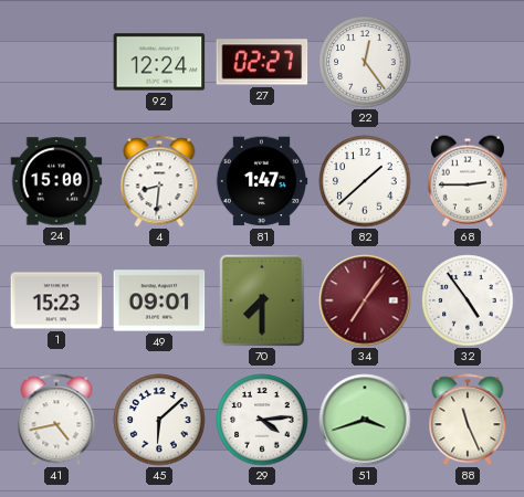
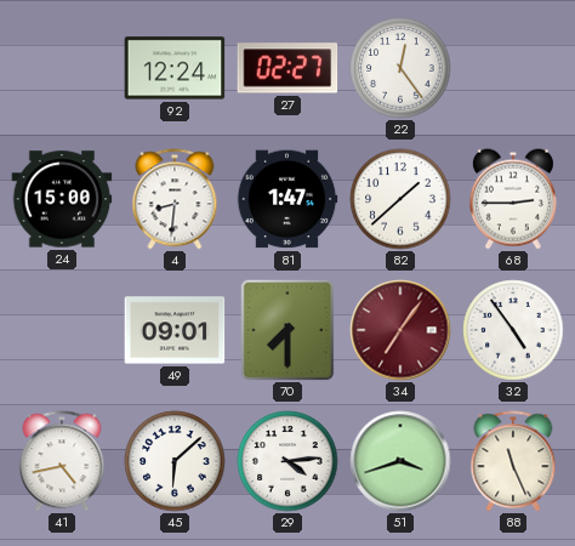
1: 15:23 -> none
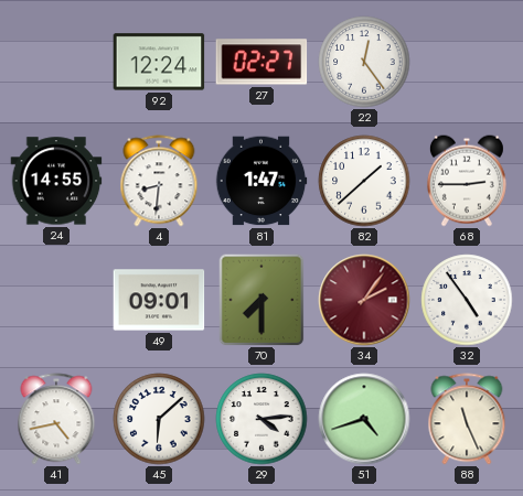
24: 15:00 -> 14:55
34: 7:06 -> 2:06
51: 3:42 -> 4:42
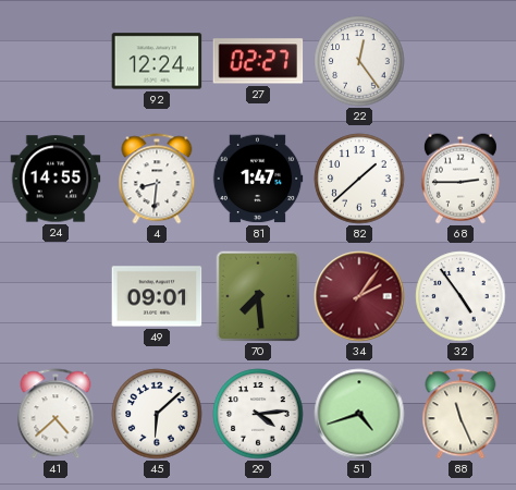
70: 7:30 -> 7:29
41: 4:43 -> 4:38
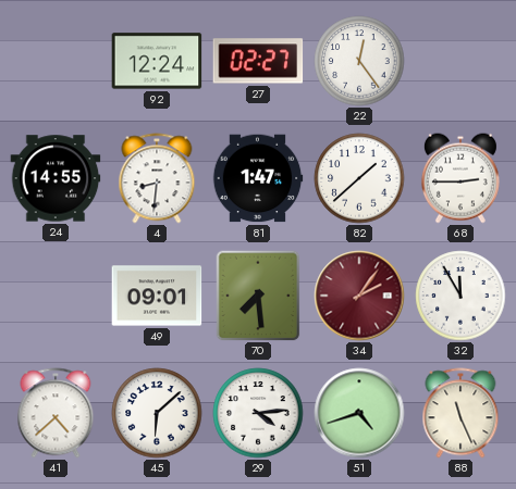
32: 4:54 -> 11:55
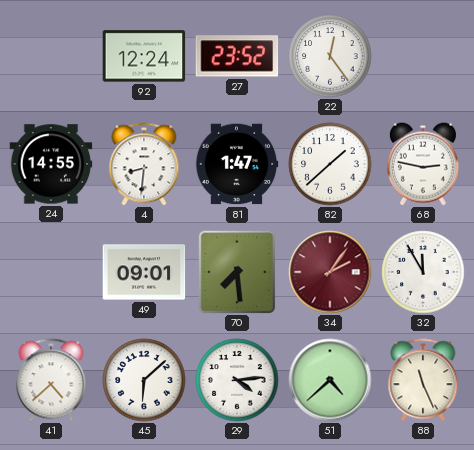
27: 02:27 -> 23:52
68: 2:45 -> 2:47
51: 4:42 -> 4:38
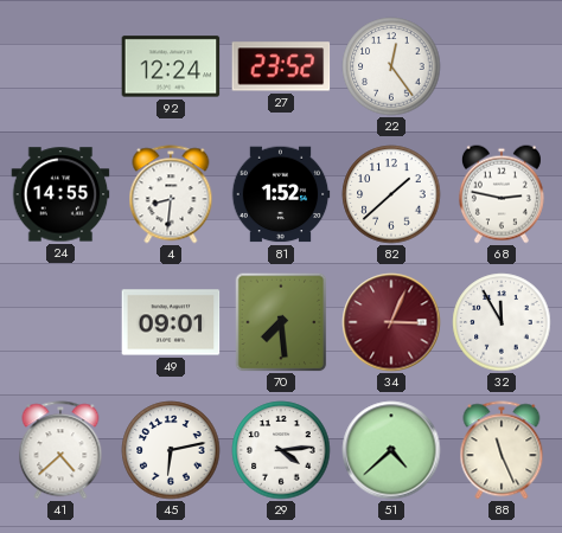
81: 1:47 -> 1:52
34: 2:06 -> 3:04
45: 6:08 -> 6:13
